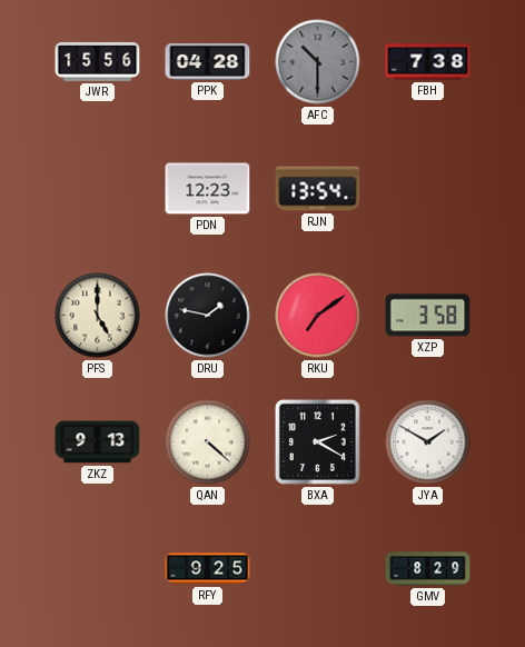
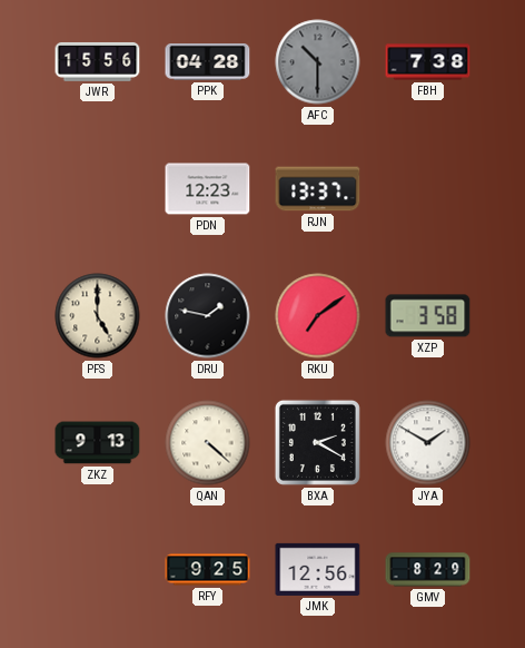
RJN: 13:54 -> 13:37
JMK: none -> 12:56
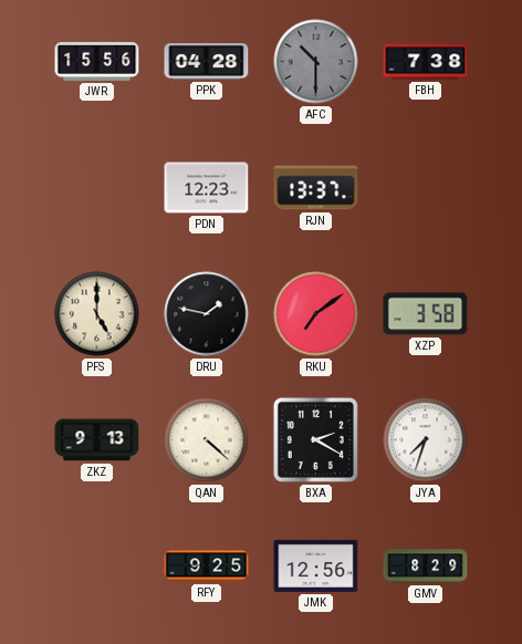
JYA: 1:50 -> 7:33
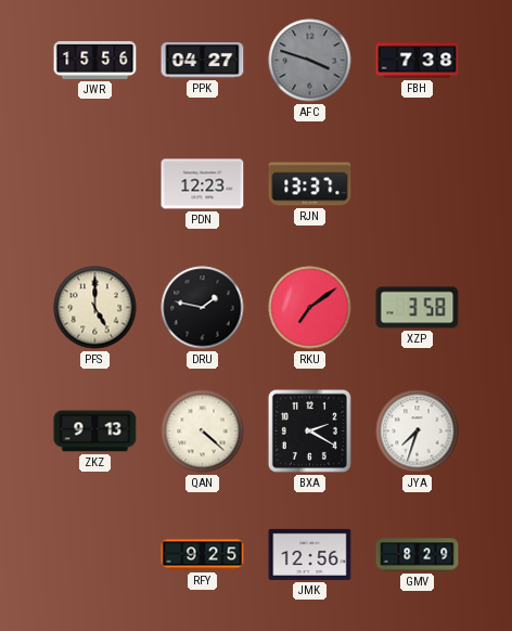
PPK: 04:28 -> 04:27
AFC: 10:30 -> 3:48
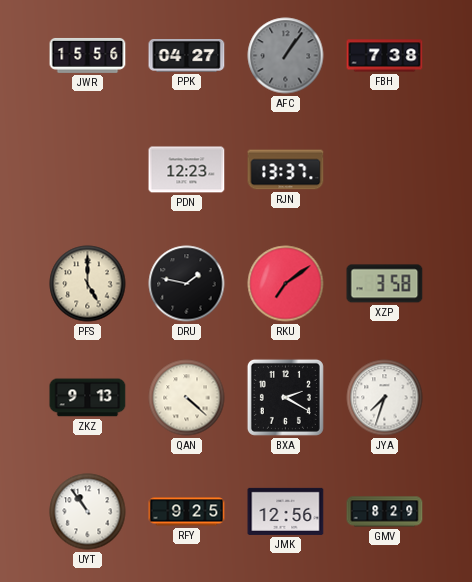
AFC: 3:48 -> 1:06
UYT: none -> 10:54
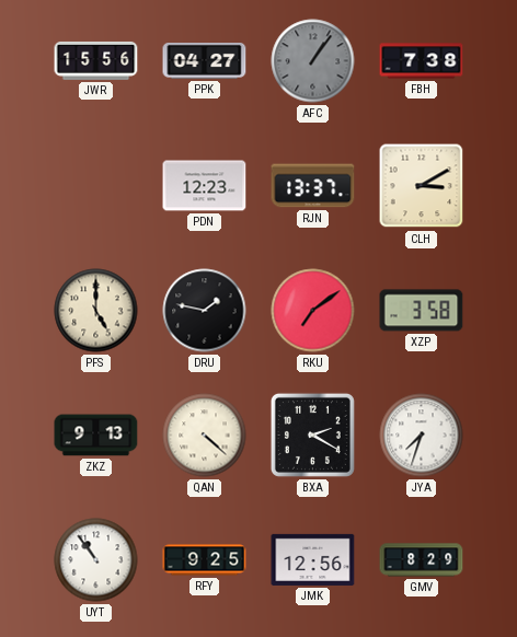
CLH: none -> 3:10
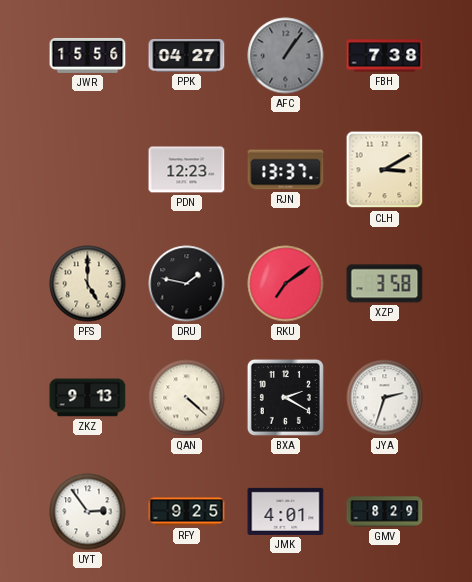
JYA: 7:33 -> 2:33
UYT: 10:54 -> 2:54
JMK: 12:56 -> 4:01
